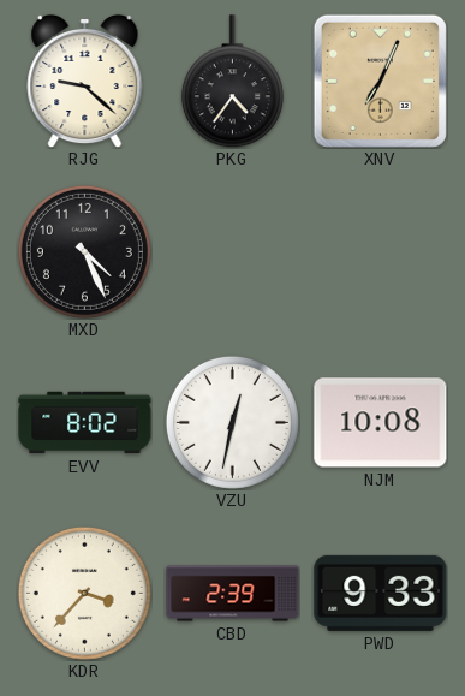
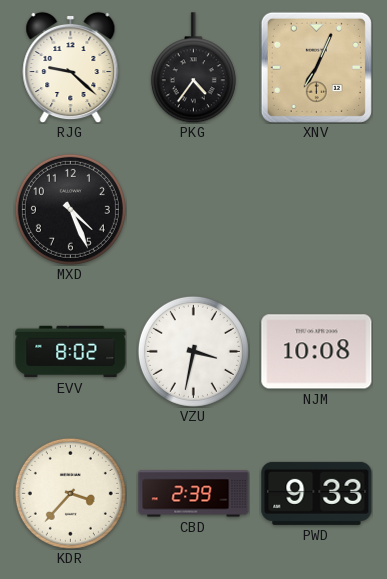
VZU: 12:32 -> 3:32
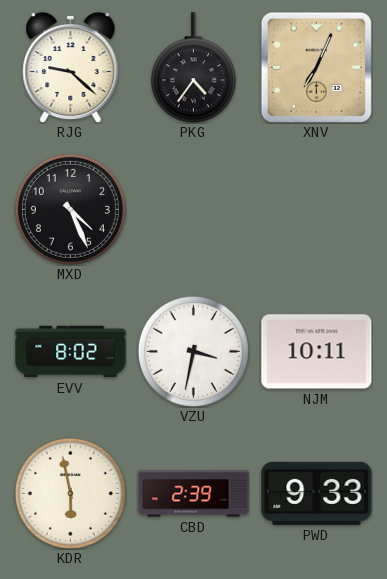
NJM: 10:08 -> 10:11
KDR: 3:37 -> 5:58
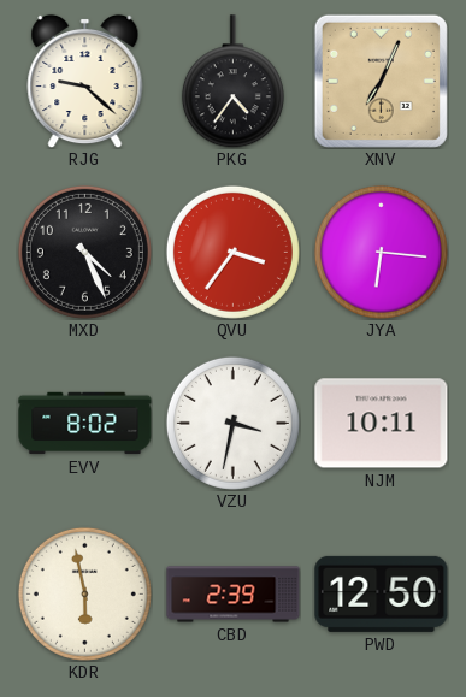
QVU: none -> 3:36
JYA: none -> 6:16
PWD: 9:33 -> 12:50
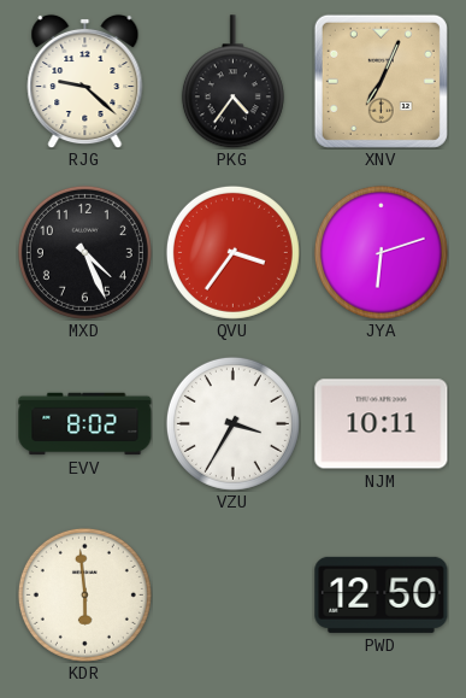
JYA: 6:16 -> 6:12
VZU: 3:32 -> 3:35
KDR: 5:58 -> 5:59
CBD: 2:39 -> none
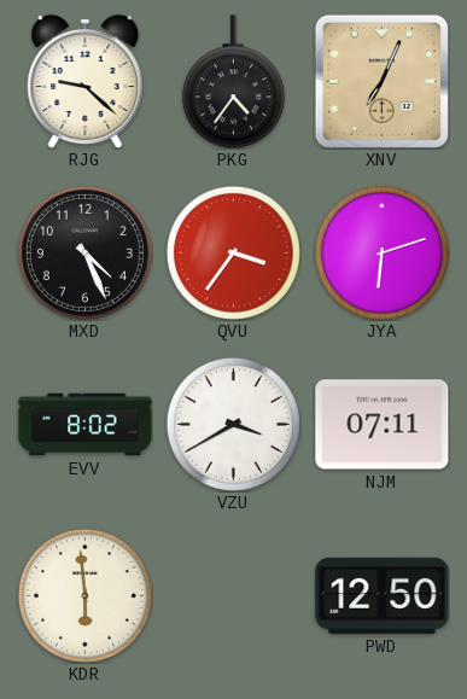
VZU: 3:35 -> 3:40
NJM: 10:11 -> 07:11
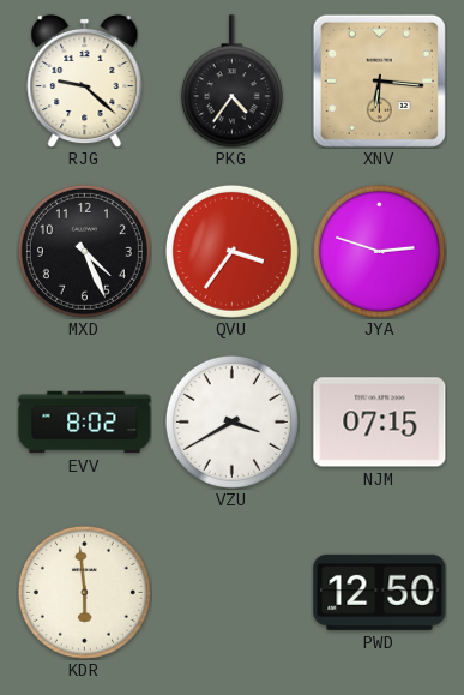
XNV: 7:04 -> 6:16
JYA: 6:12 -> 2:48
NJM: 07:11 -> 07:15
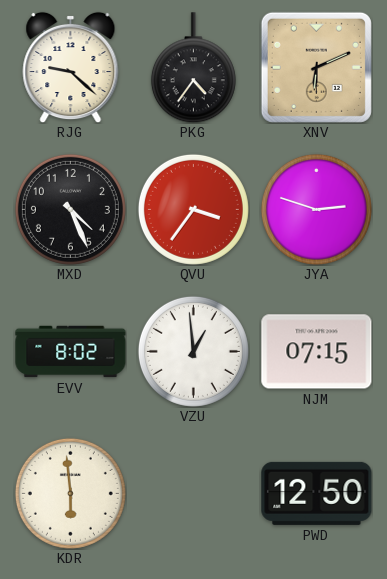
XNV: 6:16 -> 6:11
VZU: 3:40 -> 12:59
